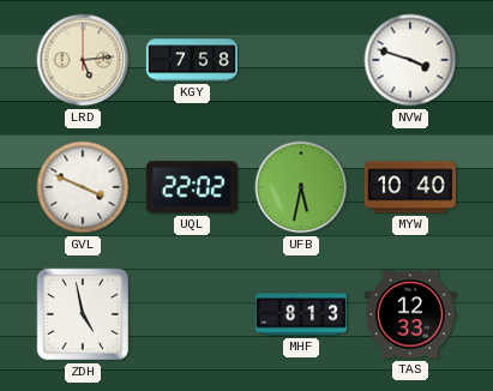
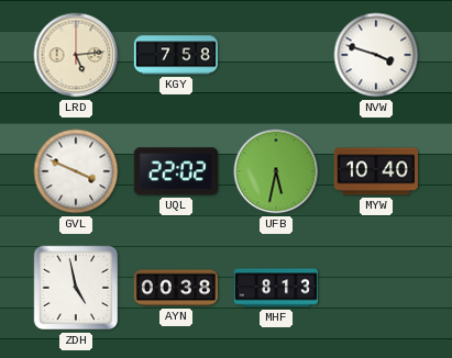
AYN: none -> 00:38
TAS: 12:33 -> none
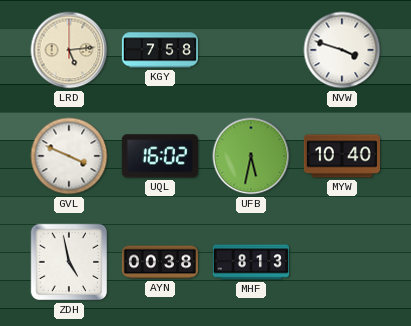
UQL: 22:02 -> 16:02
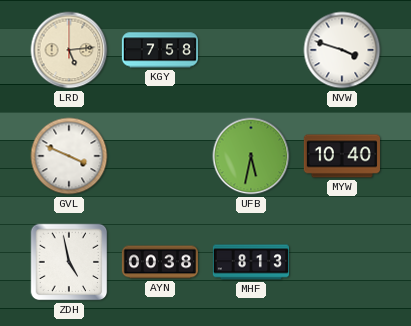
UQL: 16:02 -> none
